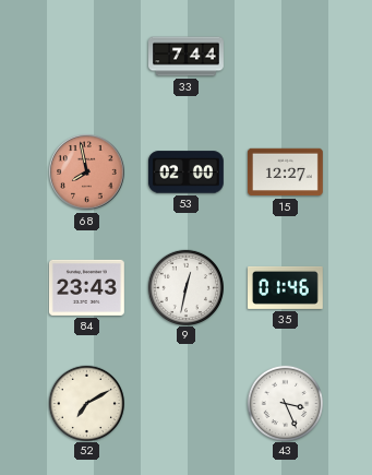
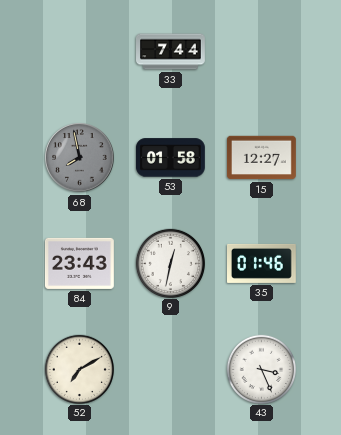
68 dial: salmon -> grey
53: 02:00 -> 01:58
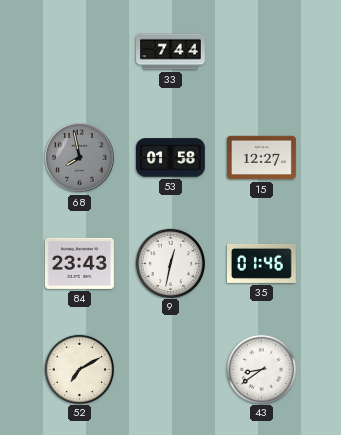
43: 3:26 -> 8:39
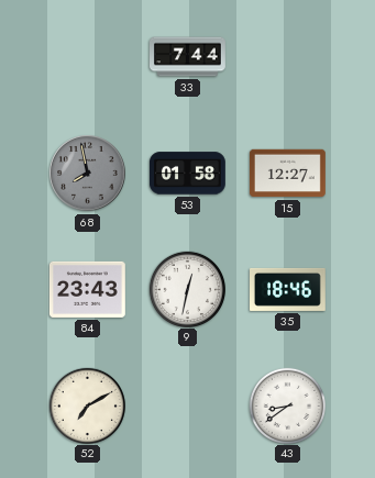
35: 01:46 -> 18:46
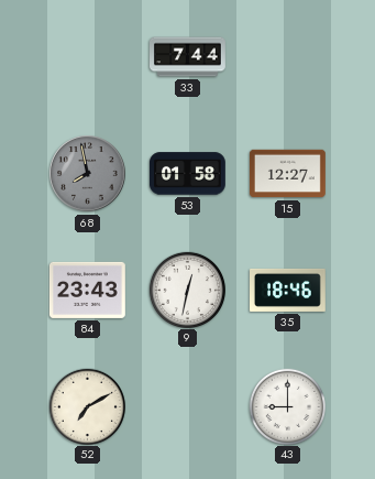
43: 8:39 -> 9:00
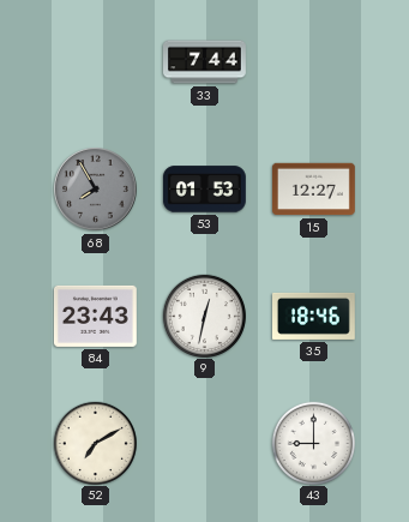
68: 7:58 -> 7:55
53: 01:58 -> 01:53
